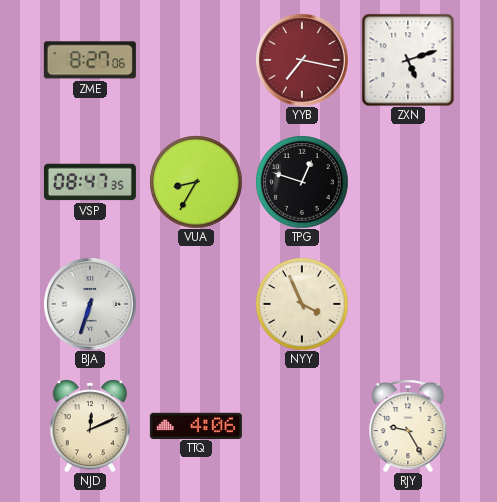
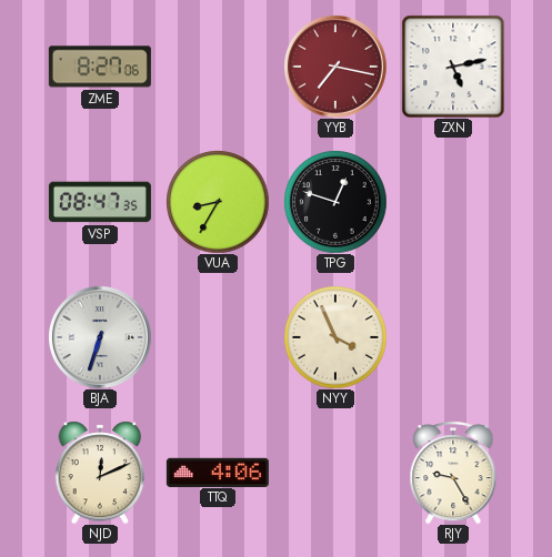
ZXN: 5:12 -> 5:13
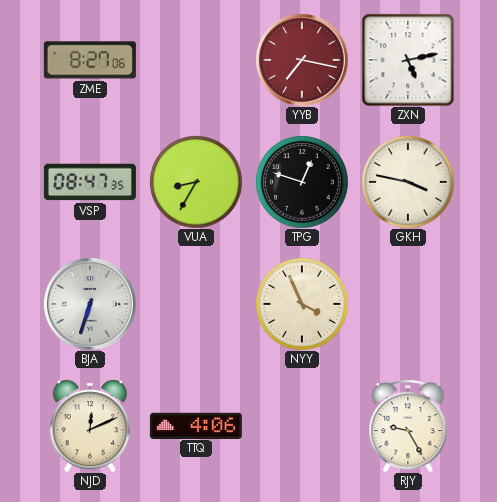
GKH: none -> 3:47
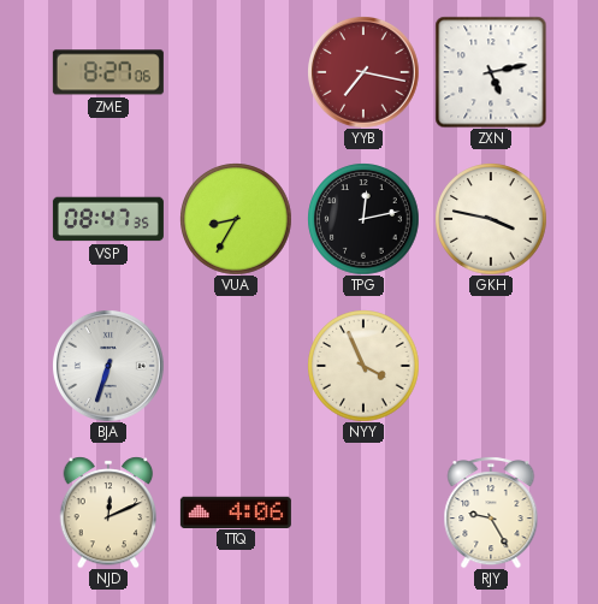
TPG: 12:48 -> 12:13
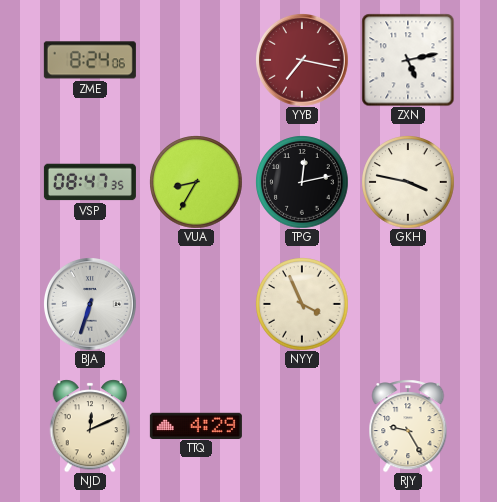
ZME: 8:27 -> 8:24
TTQ: 4:06 -> 4:29
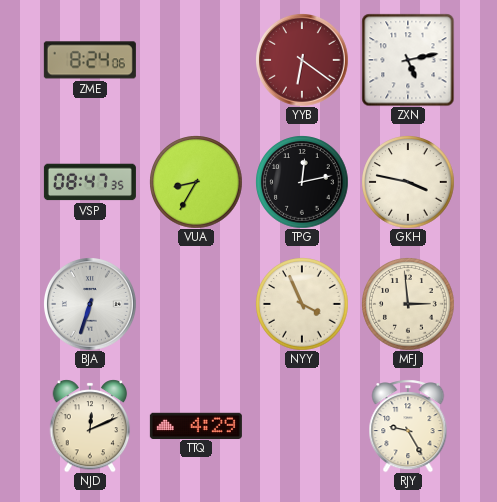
YYB: 7:17 -> 6:21
MFJ: none -> 2:59
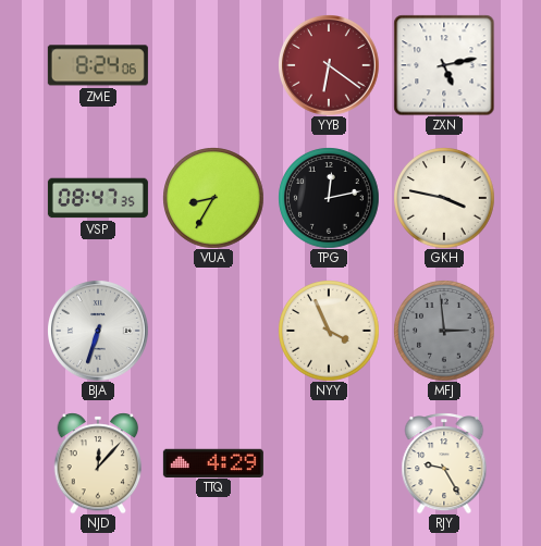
MFJ dial: cream -> grey
NJD: 12:11 -> 12:07
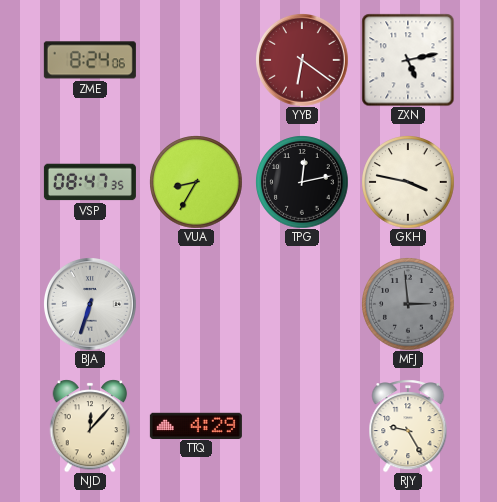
NYY: 3:56 -> none
